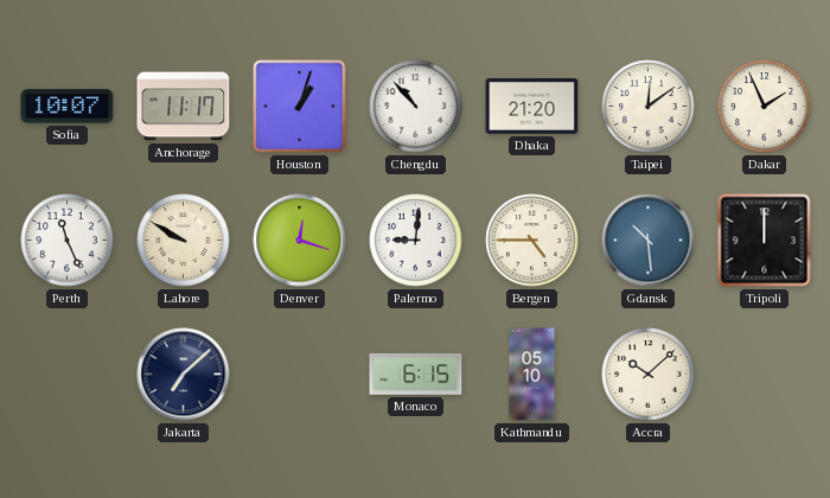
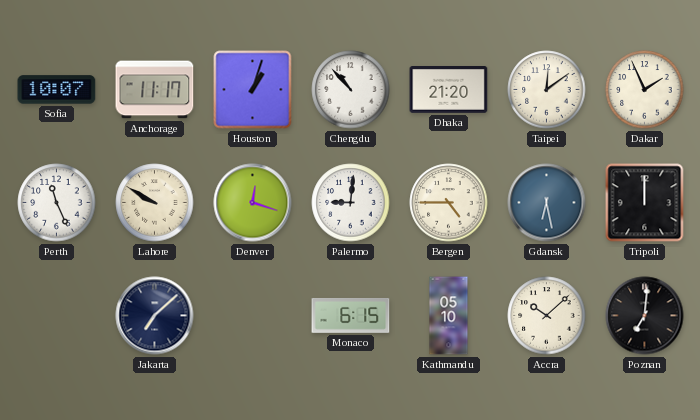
Gdansk: 10:29 -> 6:28
Poznan: none -> 7:01
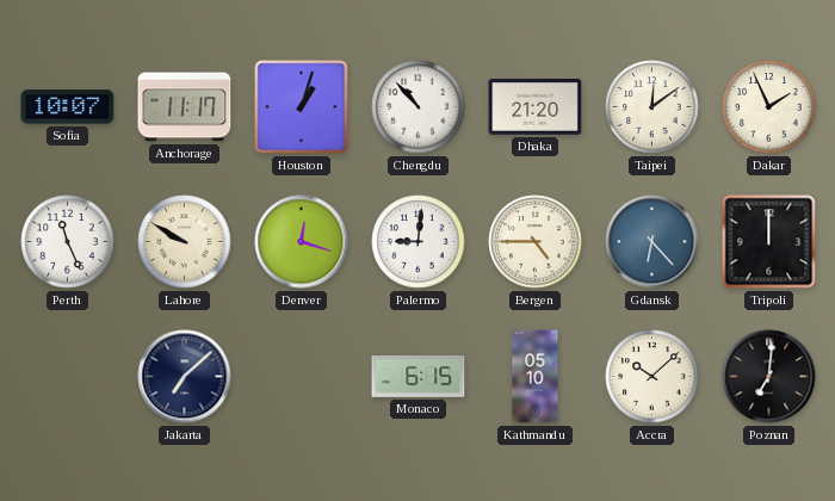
Gdansk: 6:28 -> 6:23
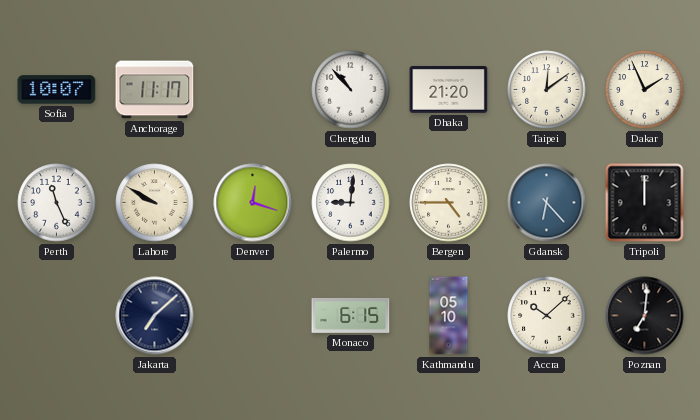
Houston: 1:03 -> none
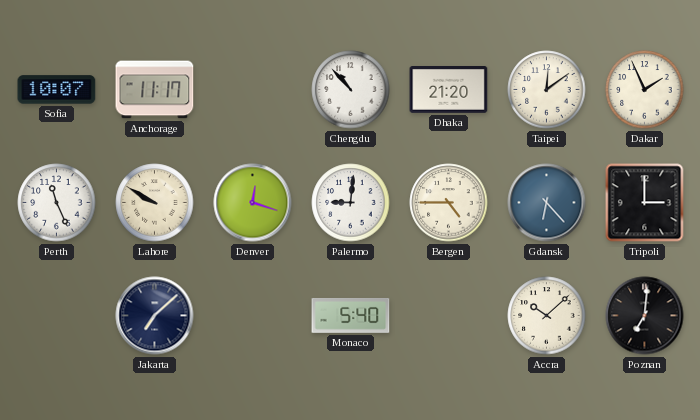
Tripoli: 12:00 -> 3:00
Monaco: 6:15 -> 5:40
Kathmandu: 05:10 -> none
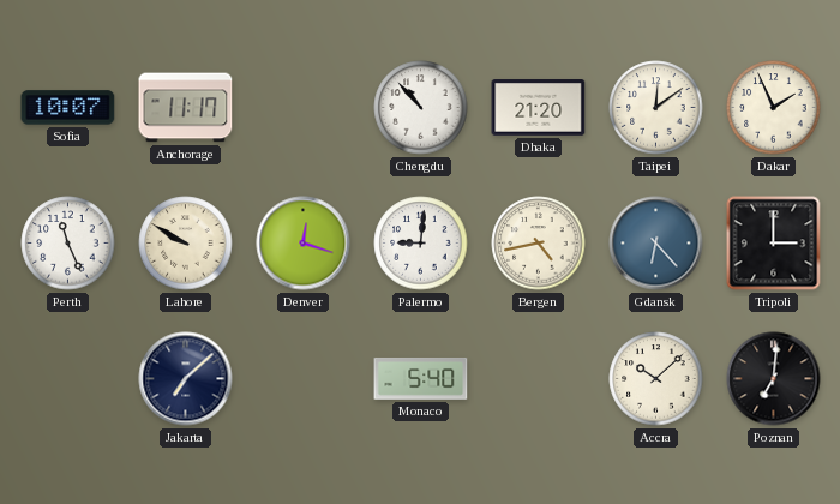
Bergen: 4:45 -> 4:43
